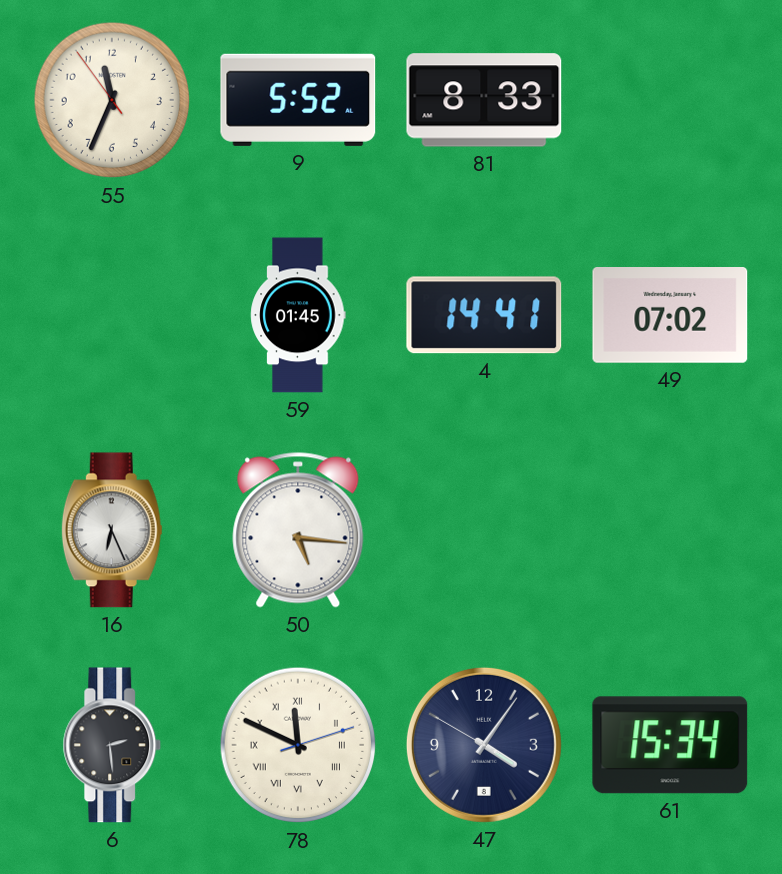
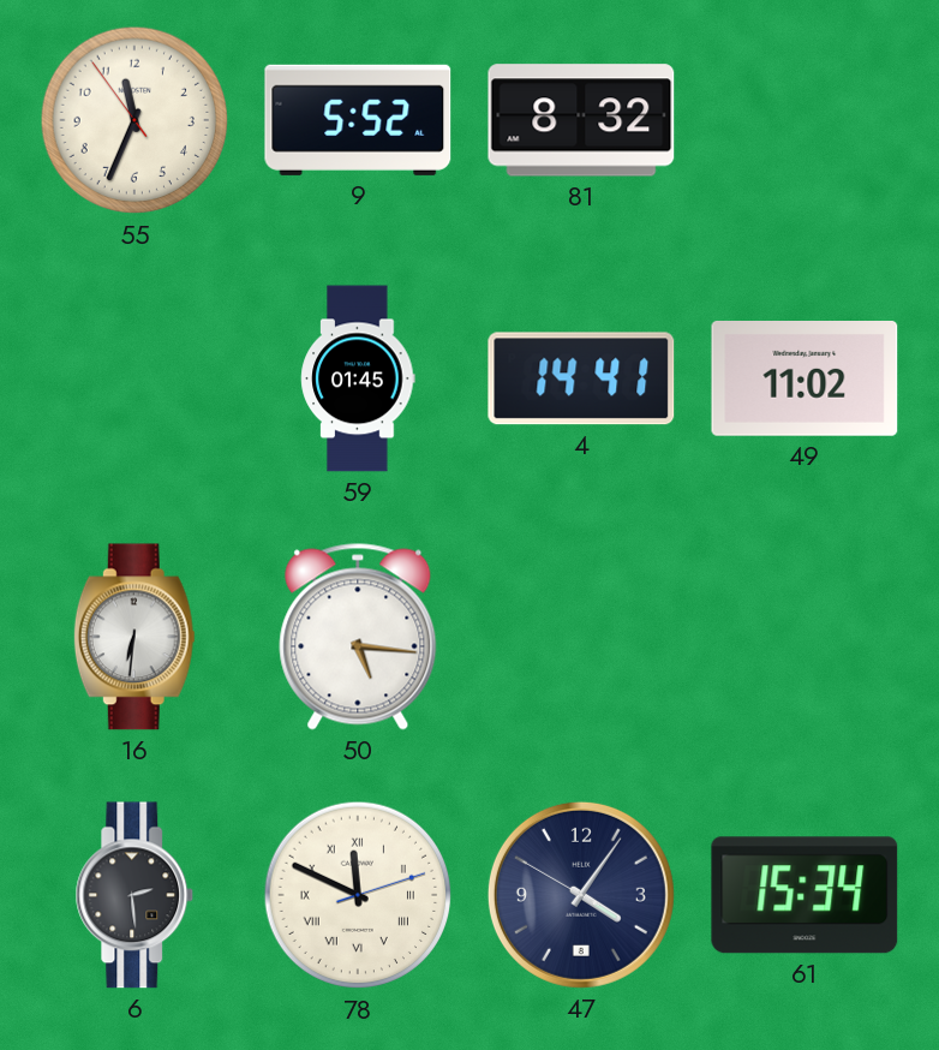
81: 8:33 -> 8:32
49: 07:02 -> 11:02
16: 6:26 -> 6:31
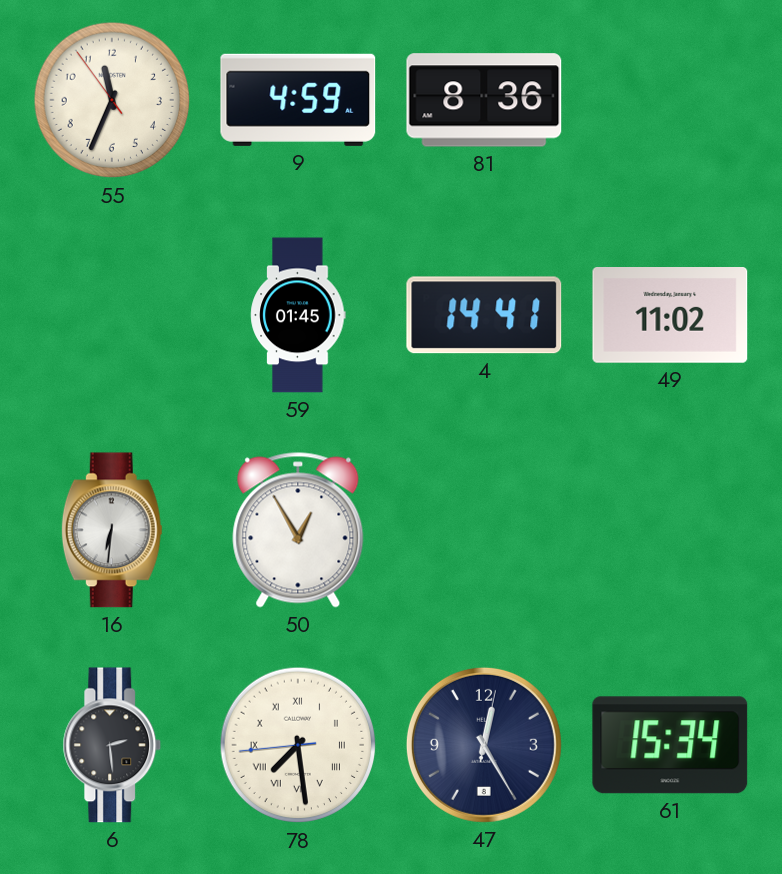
9: 5:52 -> 4:59
81: 8:32 -> 8:36
50: 5:16 -> 12:55
78: 11:49 -> 7:28
47: 4:05 -> 12:25
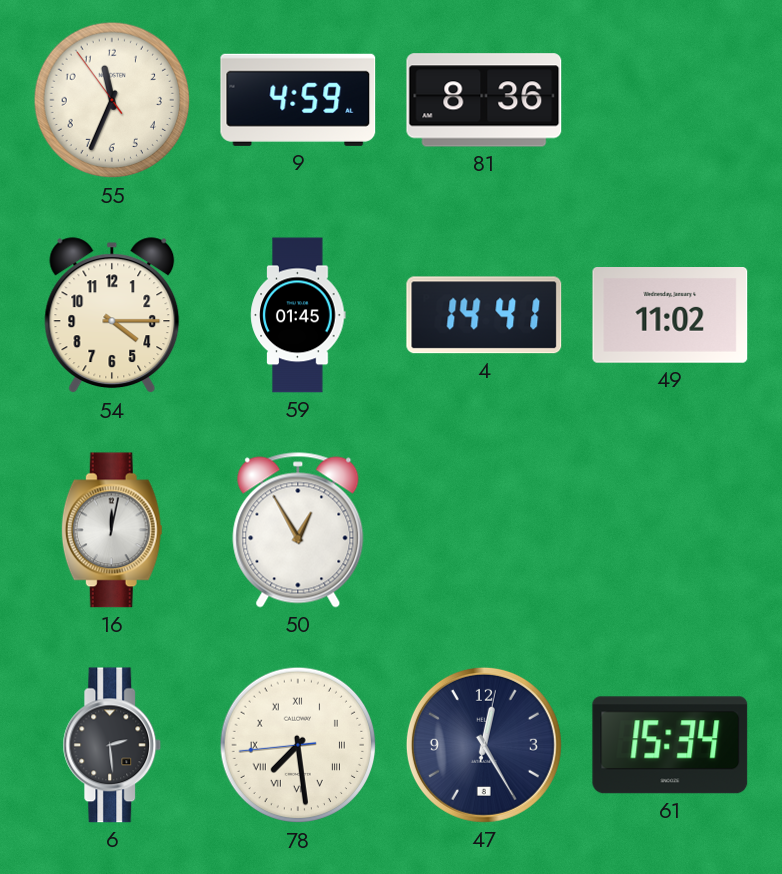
54: none -> 4:15
16: 6:31 -> 12:02
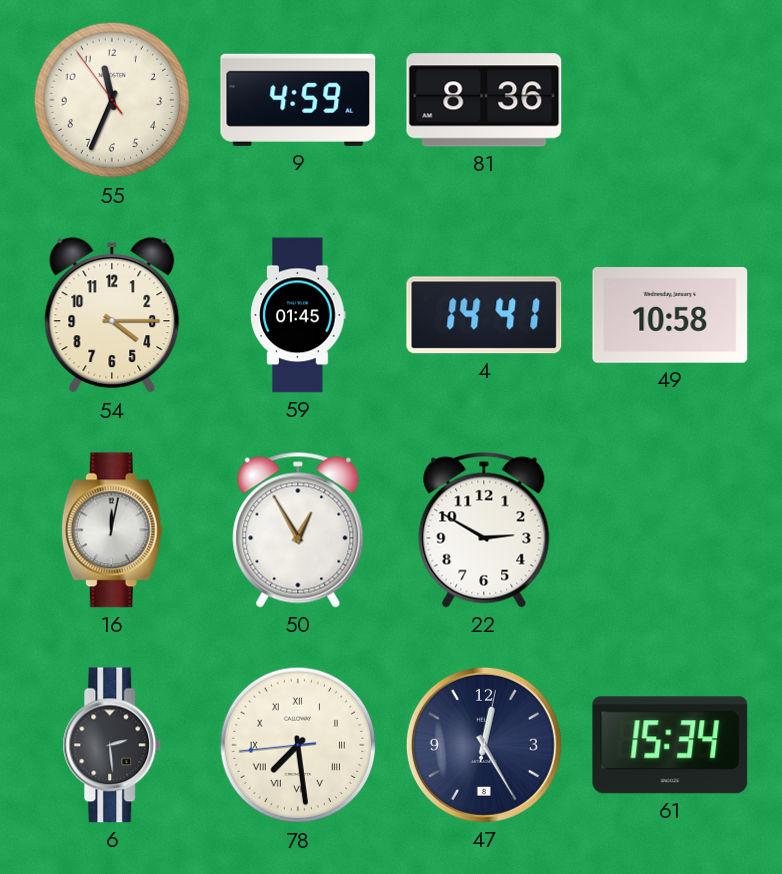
49: 11:02 -> 10:58
22: none -> 2:50
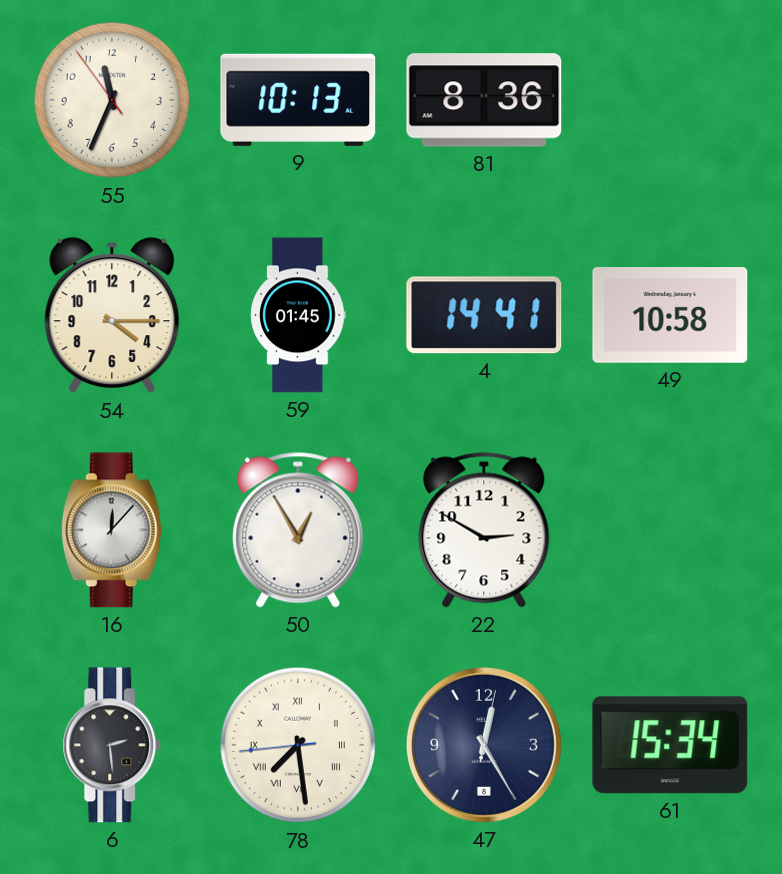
9: 4:59 -> 10:13
16: 12:02 -> 12:07
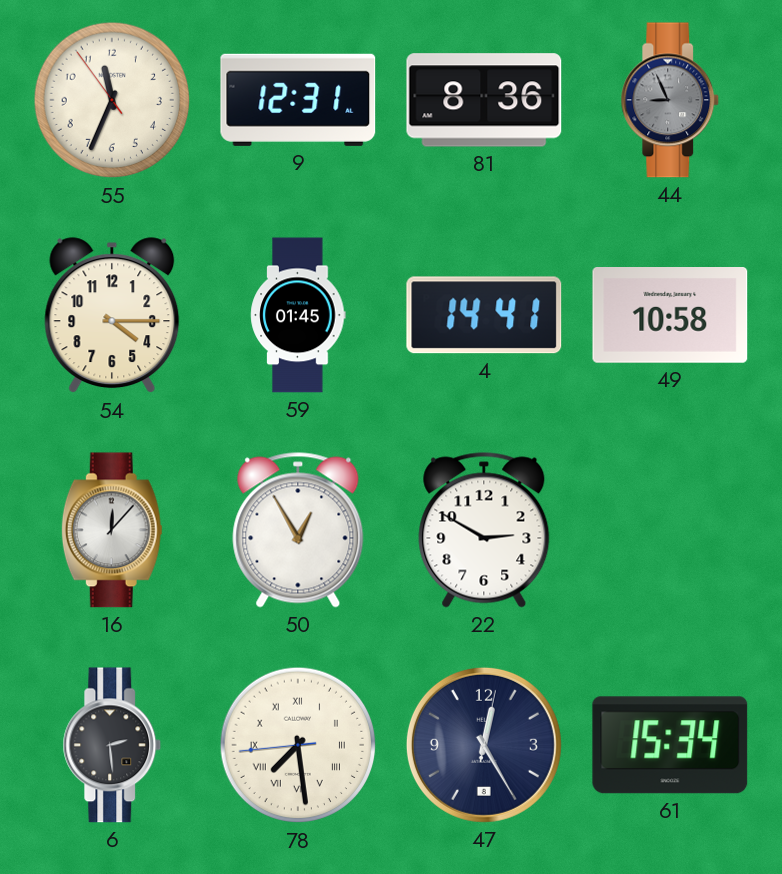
9: 10:13 -> 12:31
44: none -> 8:56
